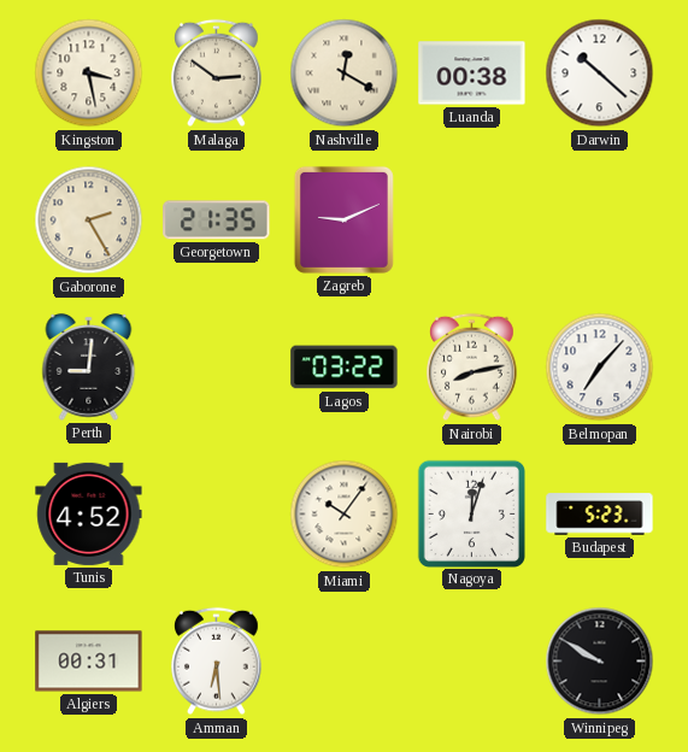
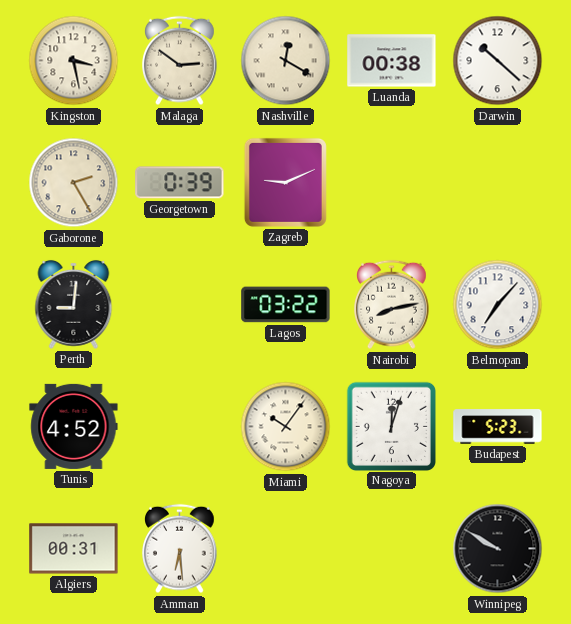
Georgetown: 21:35 -> 0:39
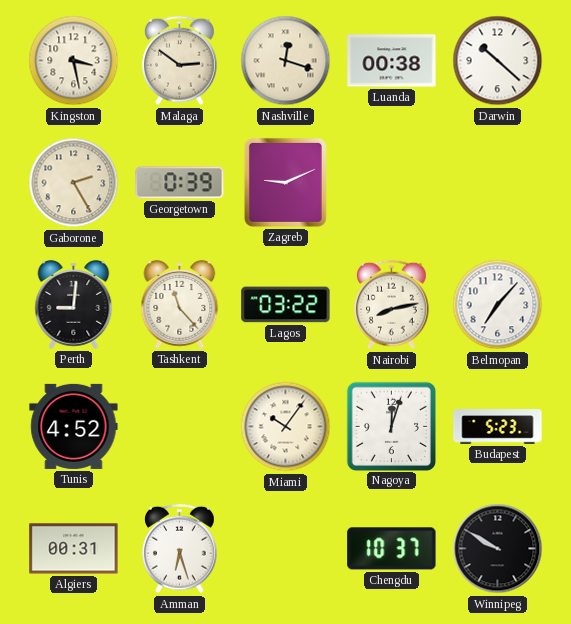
Nashville: 12:20 -> 12:18
Tashkent: none -> 11:23
Amman: 6:29 -> 6:27
Chengdu: none -> 10:37
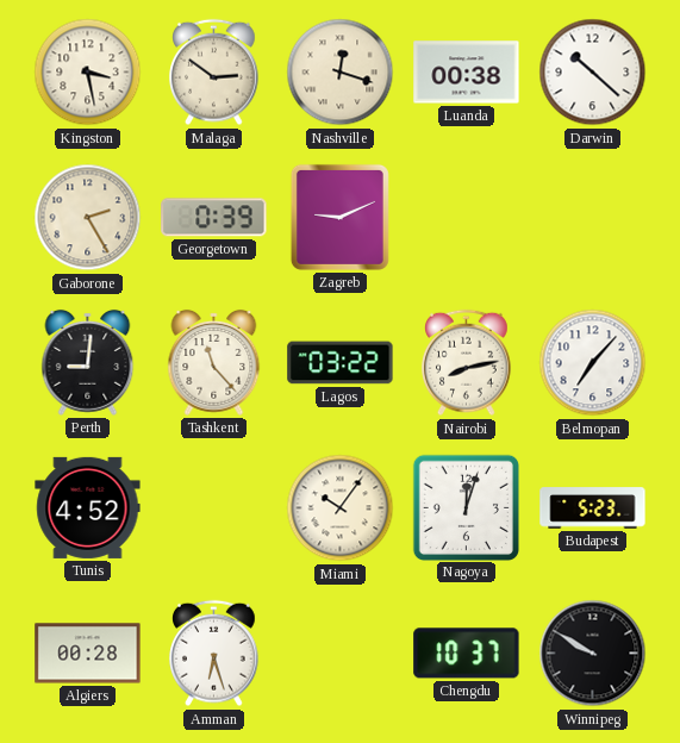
Algiers: 00:31 -> 00:28
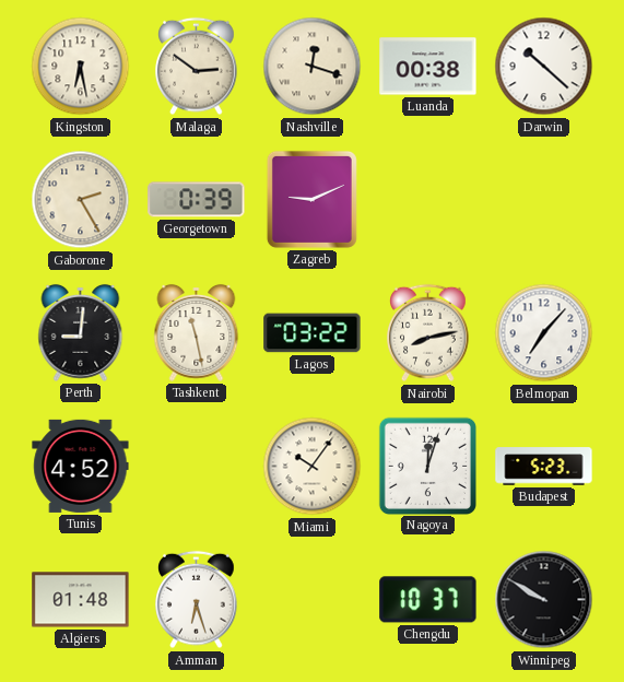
Kingston: 3:28 -> 6:28
Tashkent: 11:23 -> 11:28
Algiers: 00:28 -> 01:48
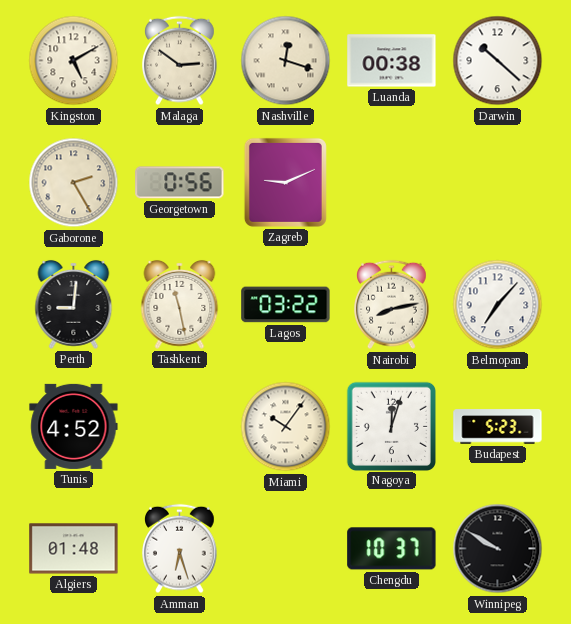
Kingston: 6:28 -> 5:10
Georgetown: 0:39 -> 0:56
